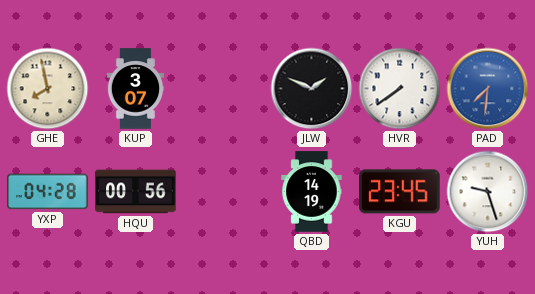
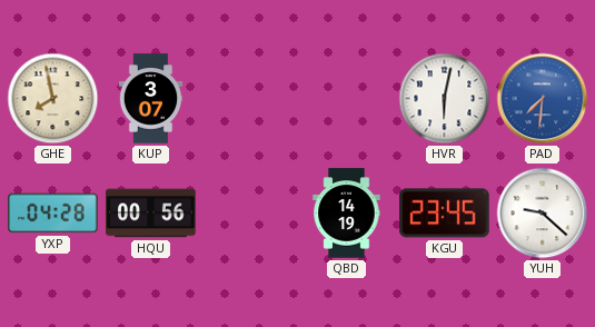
JLW: 1:49 -> none
HVR: 7:39 -> 6:02
YUH: 9:27 -> 9:22
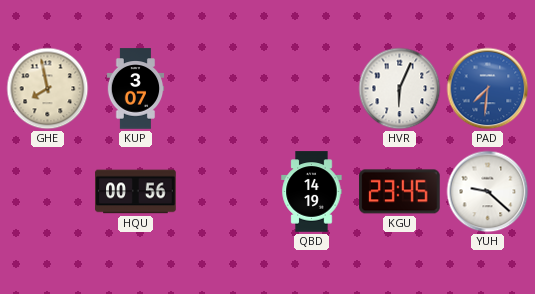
HVR: 6:02 -> 6:04
YXP: 04:28 -> none
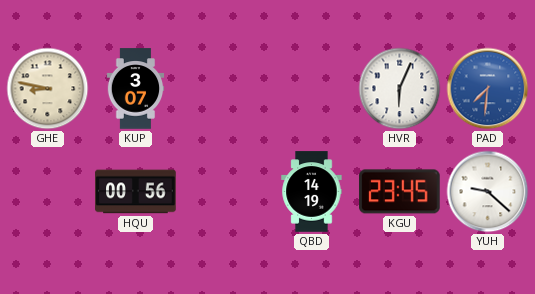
GHE: 7:58 -> 8:47
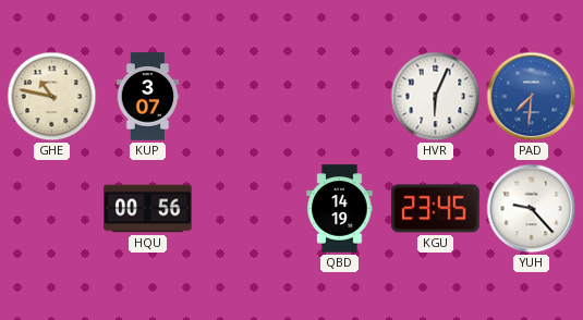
GHE: 8:47 -> 10:47
YUH: 9:22 -> 9:23
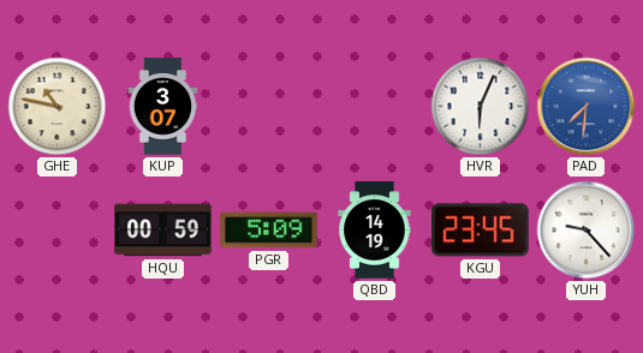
HQU: 00:56 -> 00:59
PGR: none -> 5:09
